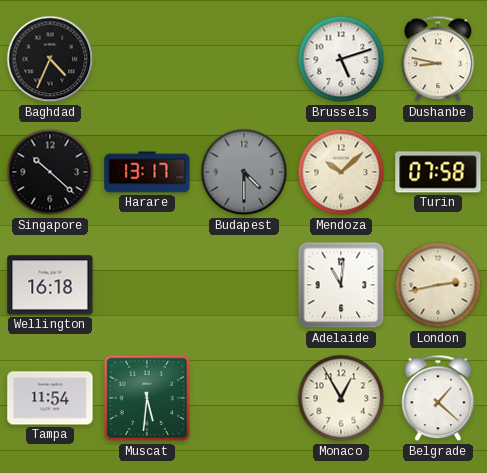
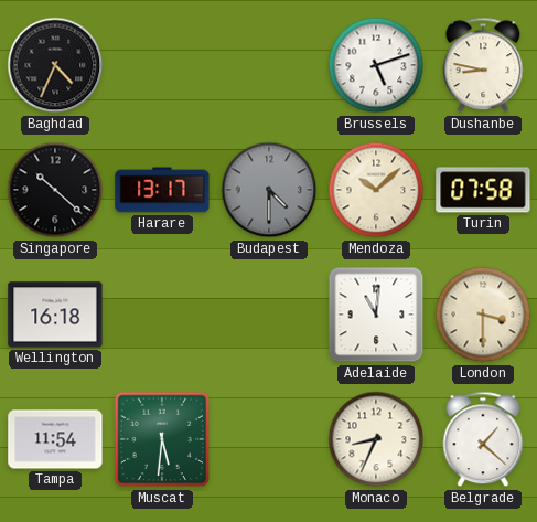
London: 2:43 -> 3:30
Monaco: 12:55 -> 8:34
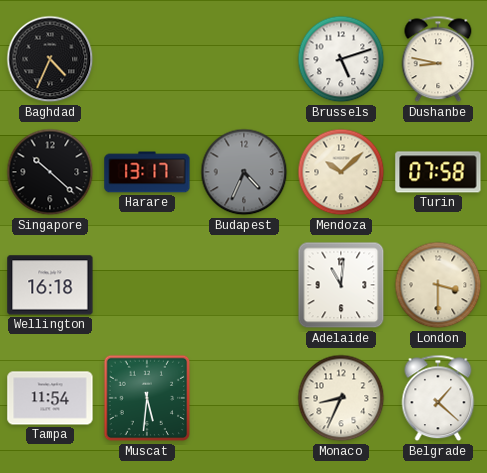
Budapest: 4:30 -> 4:34
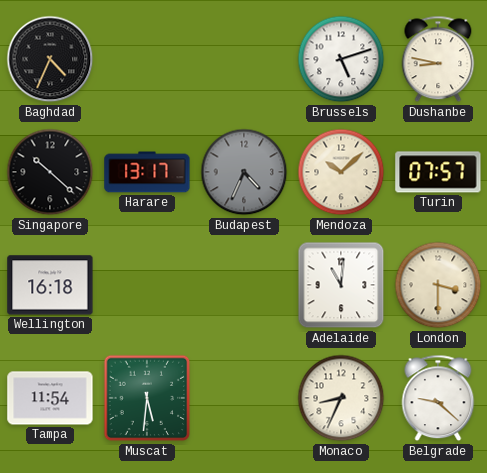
Turin: 07:58 -> 07:57
Belgrade: 1:22 -> 9:22
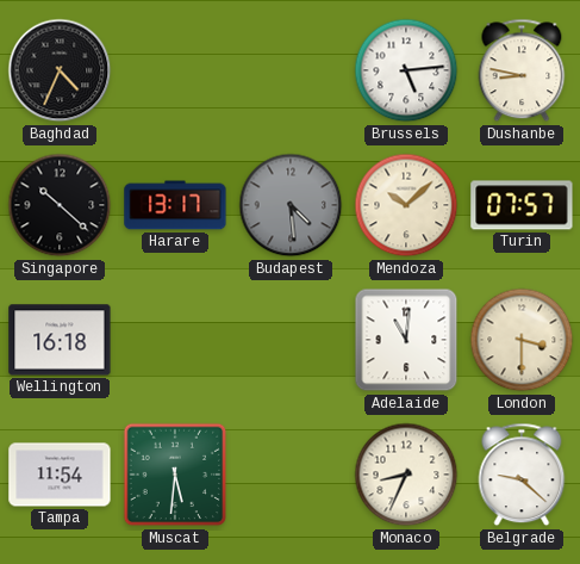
Brussels: 5:12 -> 5:14
Budapest: 4:34 -> 4:29
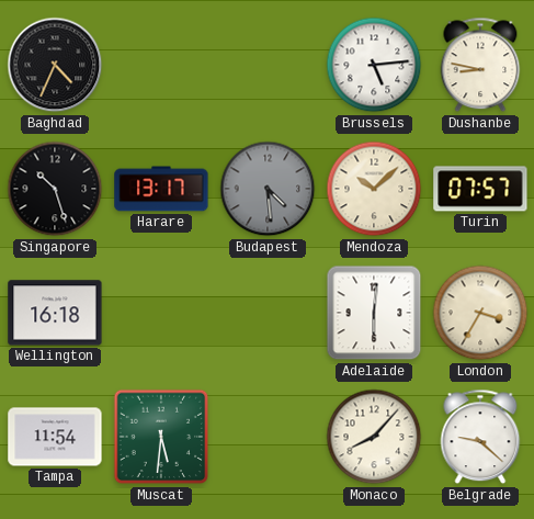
Singapore: 10:22 -> 10:27
Adelaide: 11:01 -> 6:01
London: 3:30 -> 3:35
Monaco: 8:34 -> 8:07
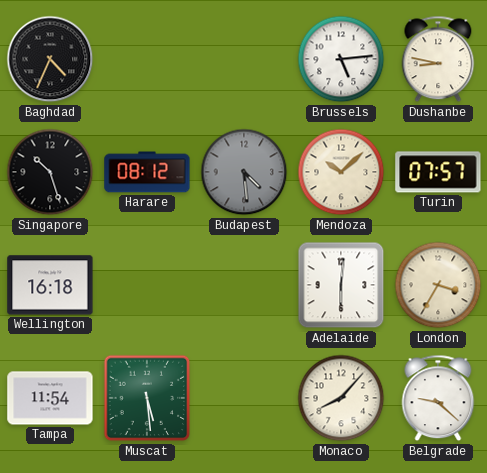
Harare: 13:17 -> 08:12
Muscat: 5:31 -> 5:29
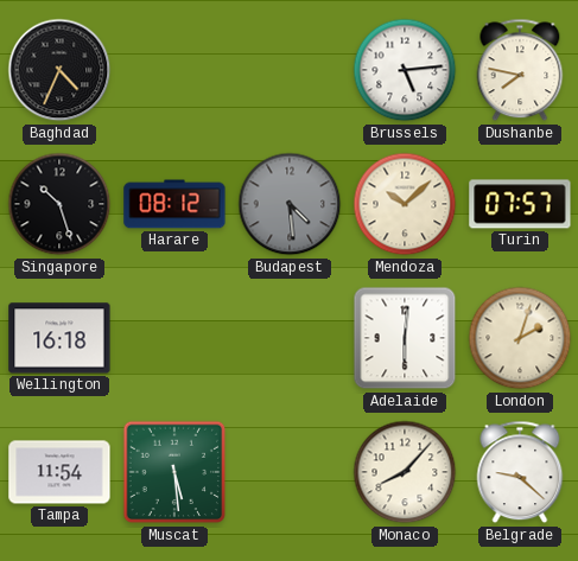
Dushanbe: 8:47 -> 7:47
London: 3:35 -> 2:03
